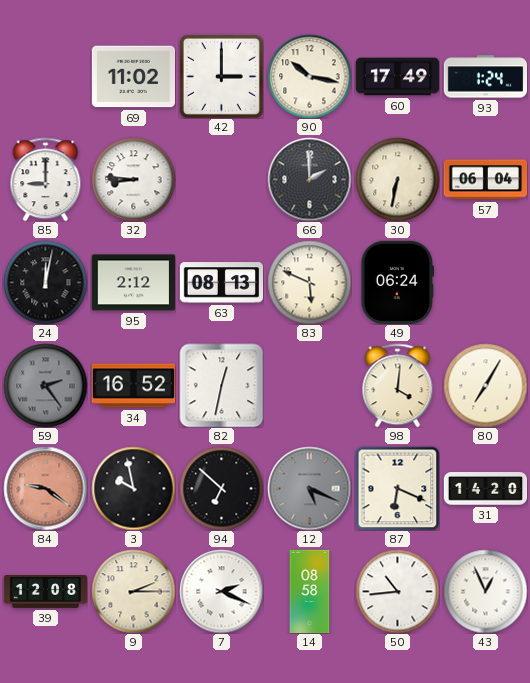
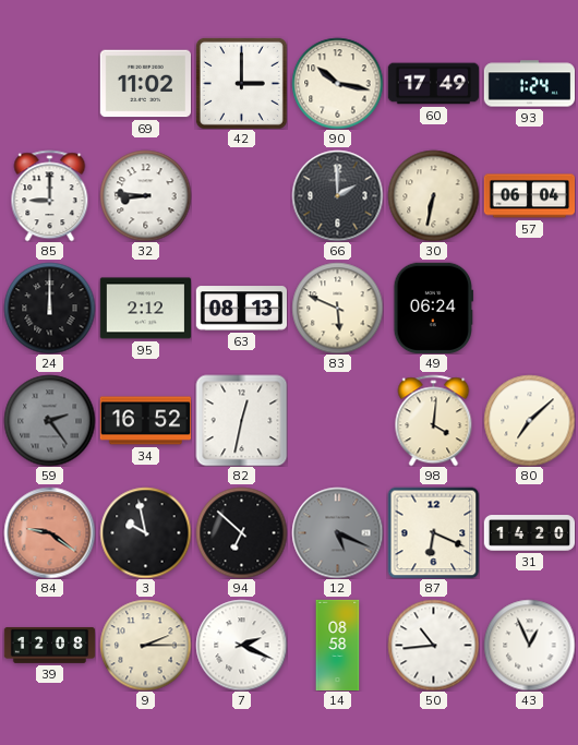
24: 12:02 -> 12:00
80: 7:05 -> 7:08
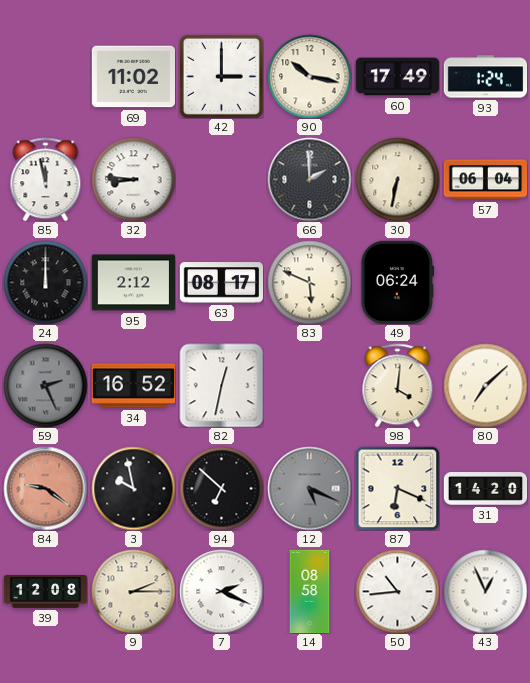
85: 9:00 -> 11:58
63: 08:13 -> 08:17
59: 2:24 -> 2:26
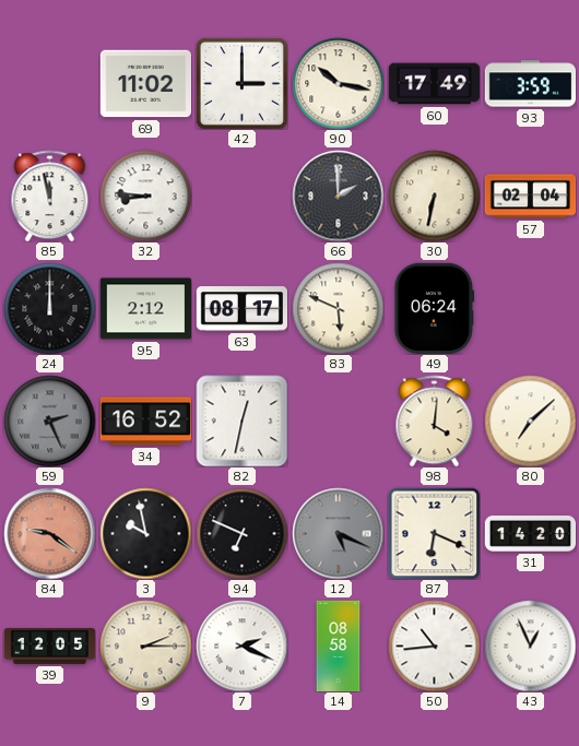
93: 1:24 -> 3:59
57: 06:04 -> 02:04
94: 6:52 -> 6:49
39: 12:08 -> 12:05
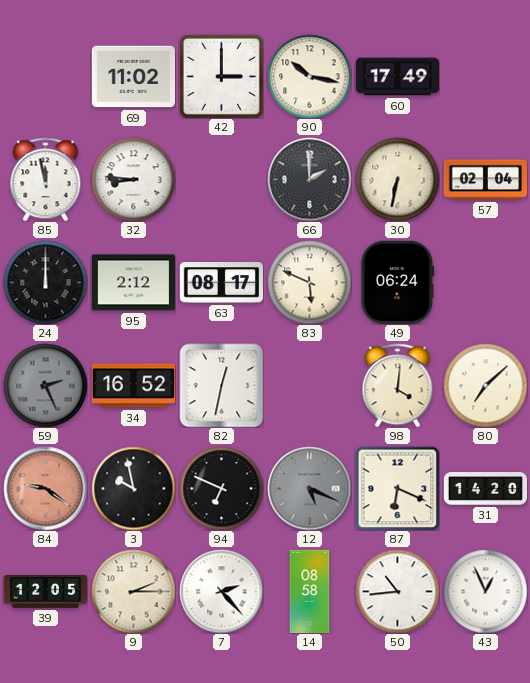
93: 3:59 -> none
7: 2:19 -> 2:23
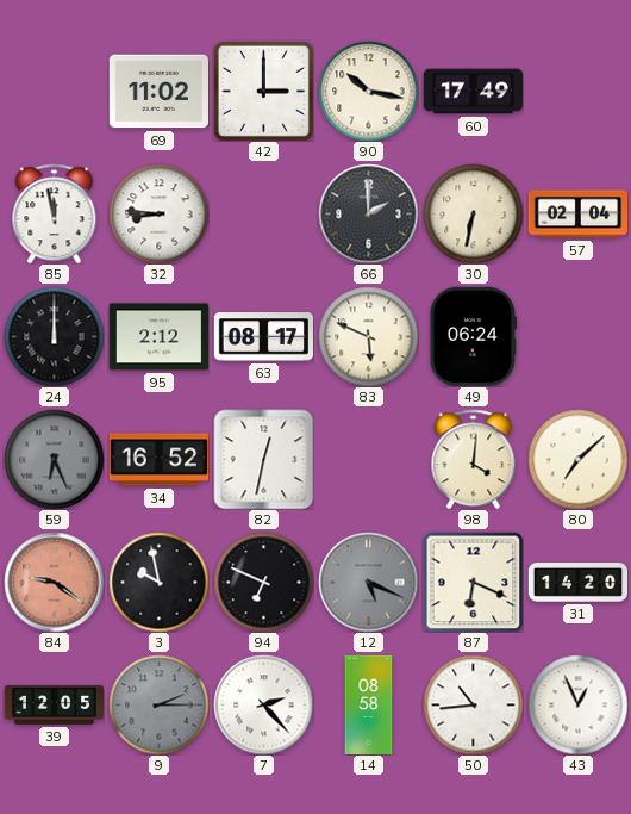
59: 2:26 -> 6:26
9 dial: cream -> grey
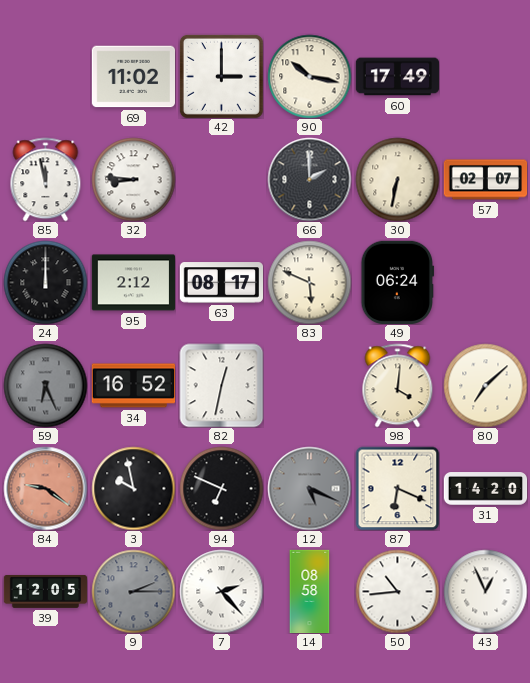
57: 02:04 -> 02:07
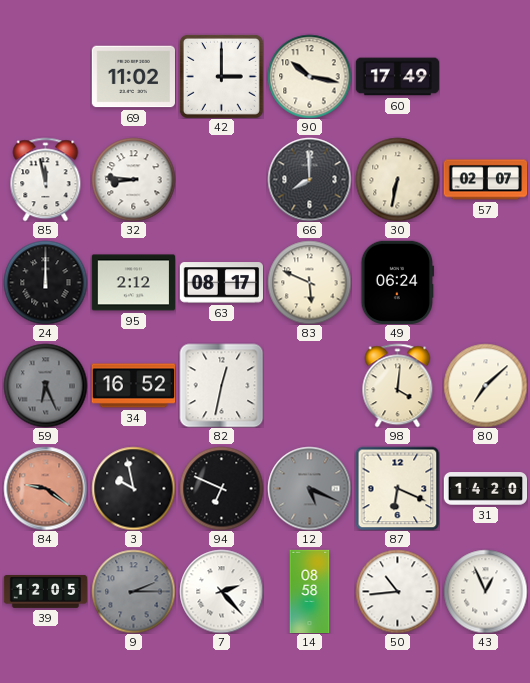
66: 2:00 -> 8:00
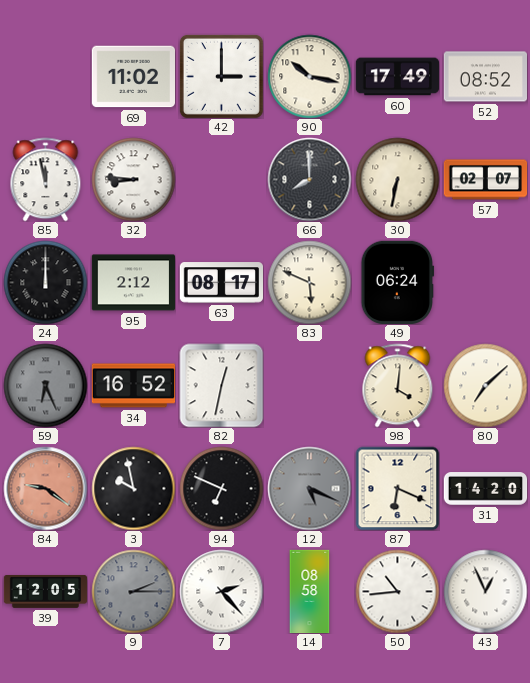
52: none -> 08:52
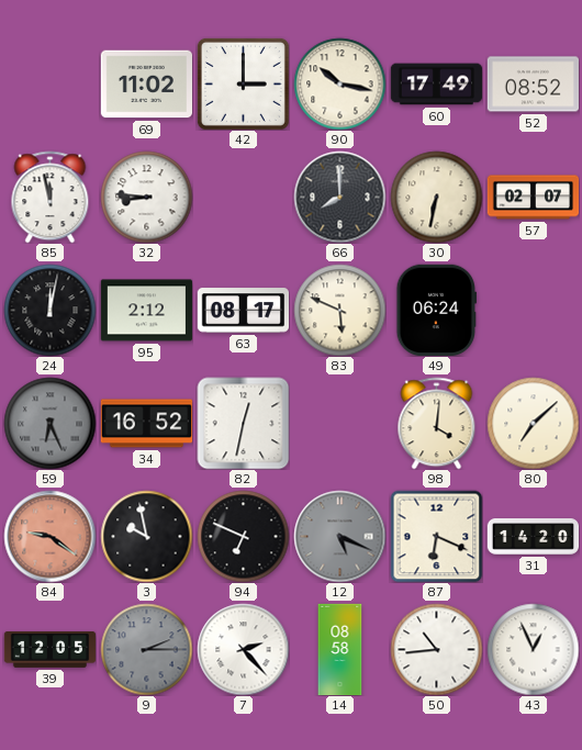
24: 12:00 -> 12:02
